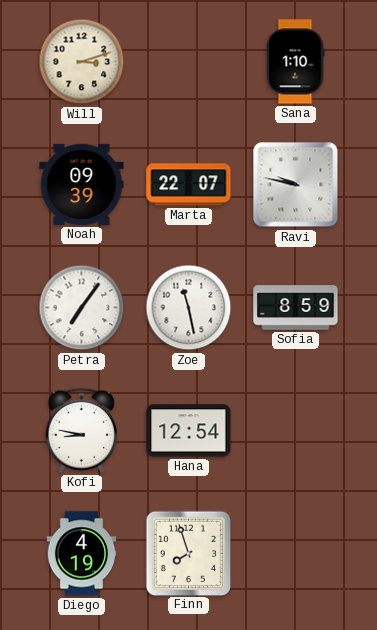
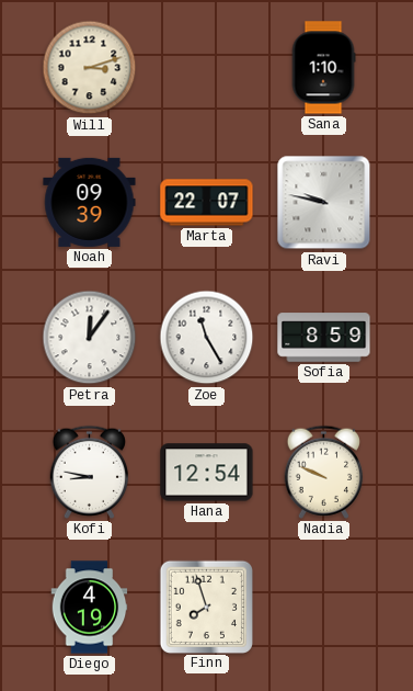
Petra: 7:06 -> 12:06
Zoe: 11:28 -> 11:25
Nadia: none -> 9:49
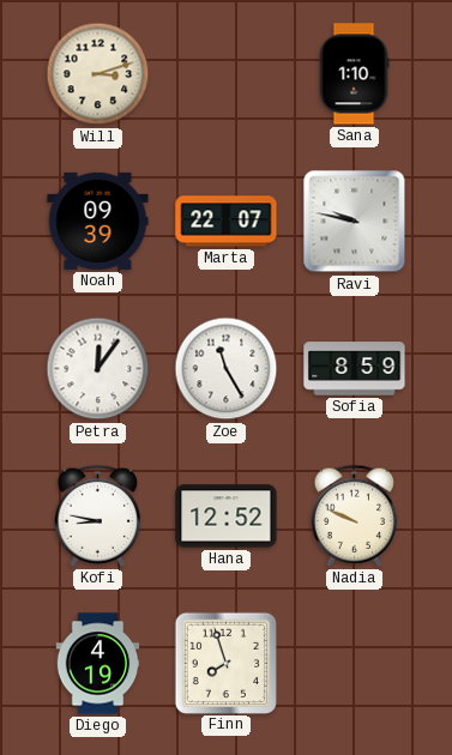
Hana: 12:54 -> 12:52
